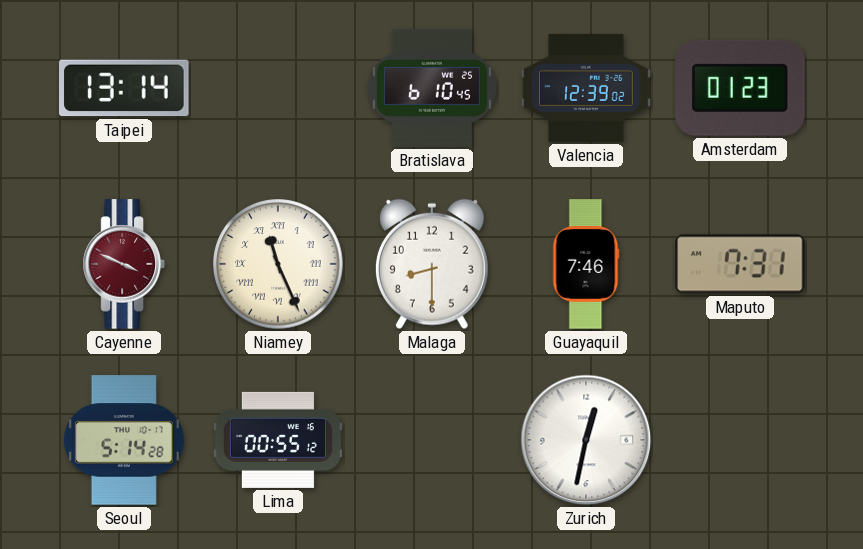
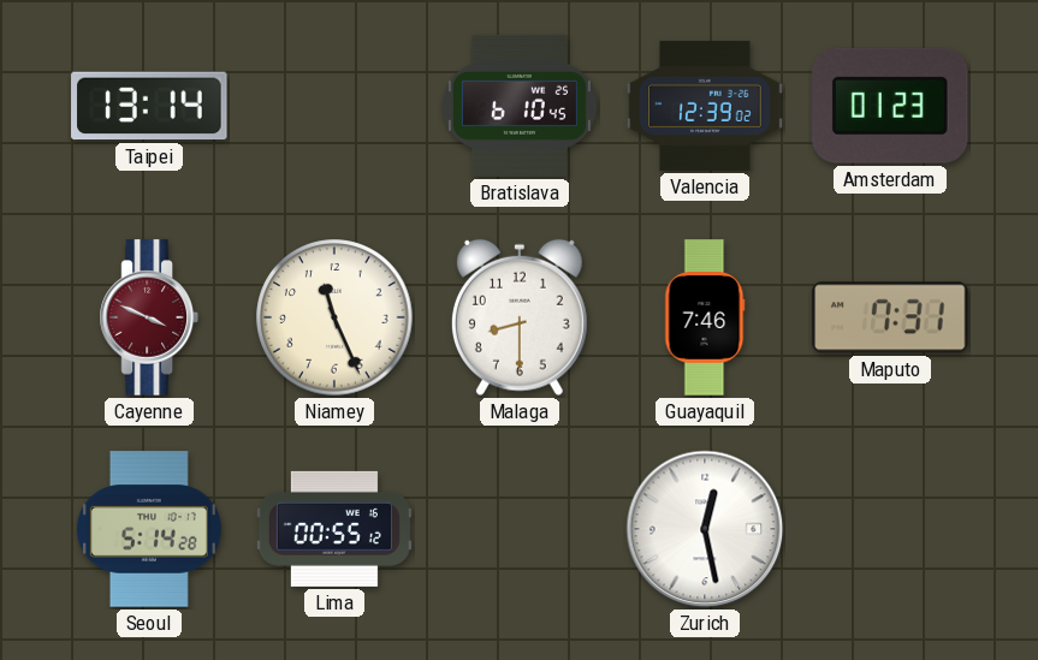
Niamey numerals: Roman -> Arabic
Zurich: 12:32 -> 12:28
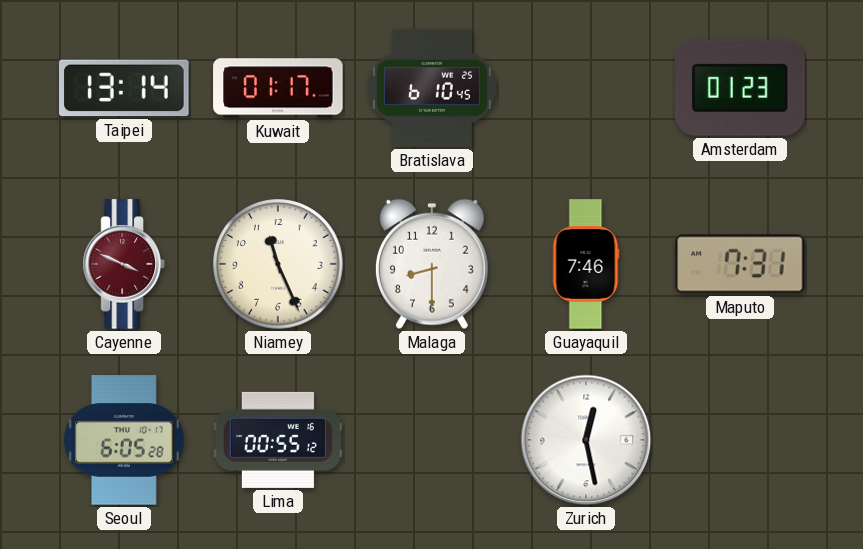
Kuwait: none -> 01:17
Valencia: 12:39 -> none
Seoul: 5:14 -> 6:05
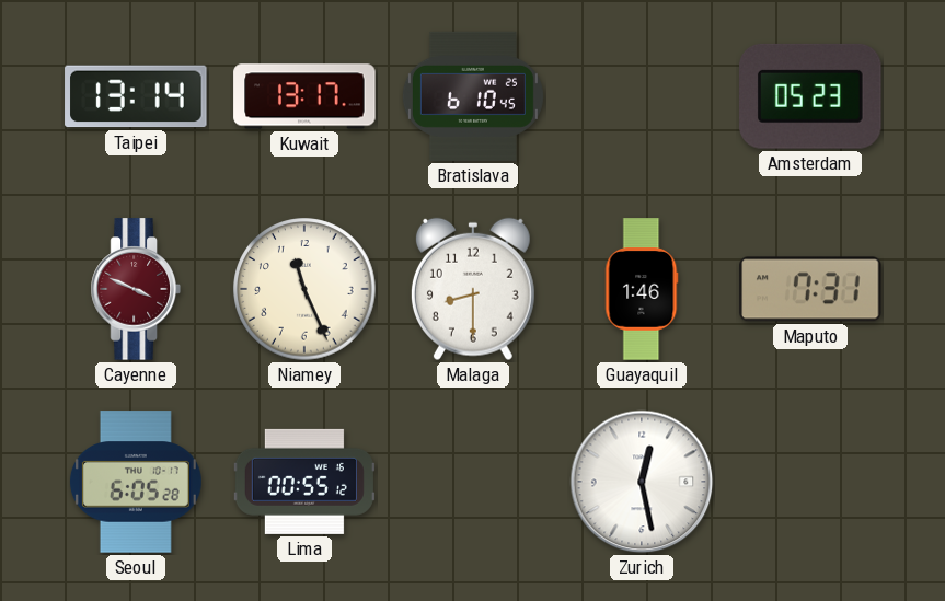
Kuwait: 01:17 -> 13:17
Amsterdam: 01:23 -> 05:23
Guayaquil: 7:46 -> 1:46
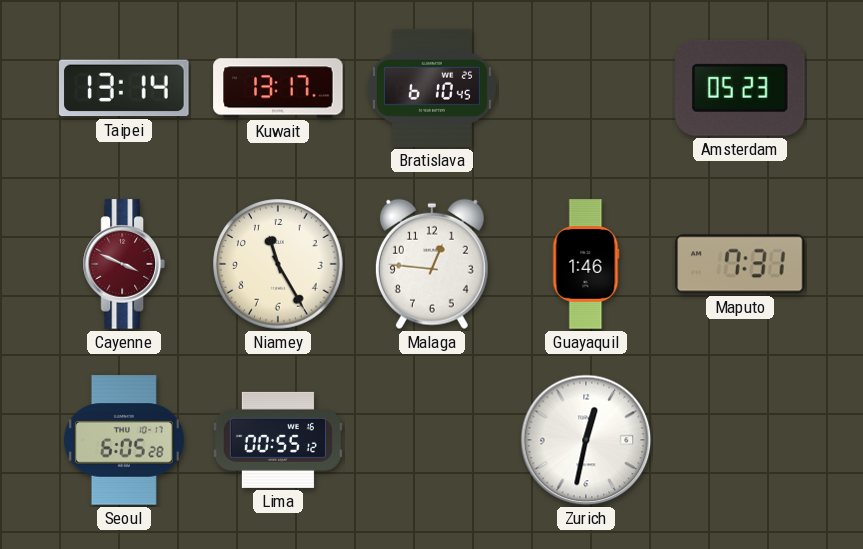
Niamey: 11:26 -> 11:25
Malaga: 8:30 -> 12:46
Zurich: 12:28 -> 12:32
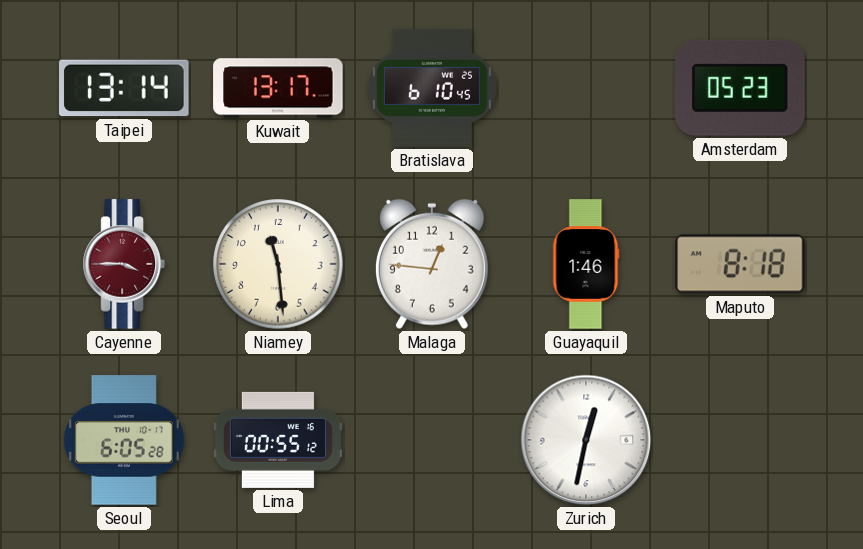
Cayenne: 3:49 -> 3:45
Niamey: 11:25 -> 11:29
Maputo: 7:31 -> 8:18
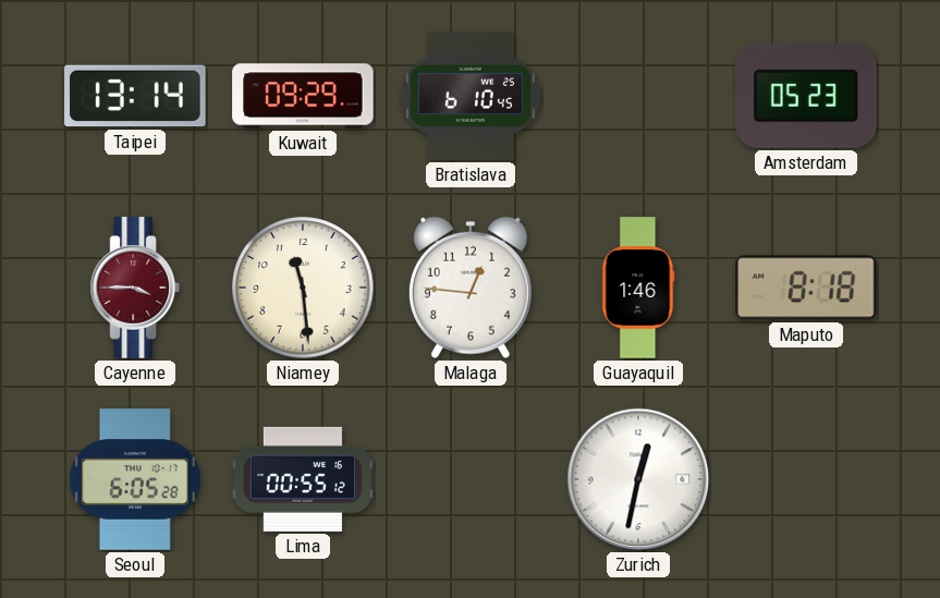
Kuwait: 13:17 -> 09:29
